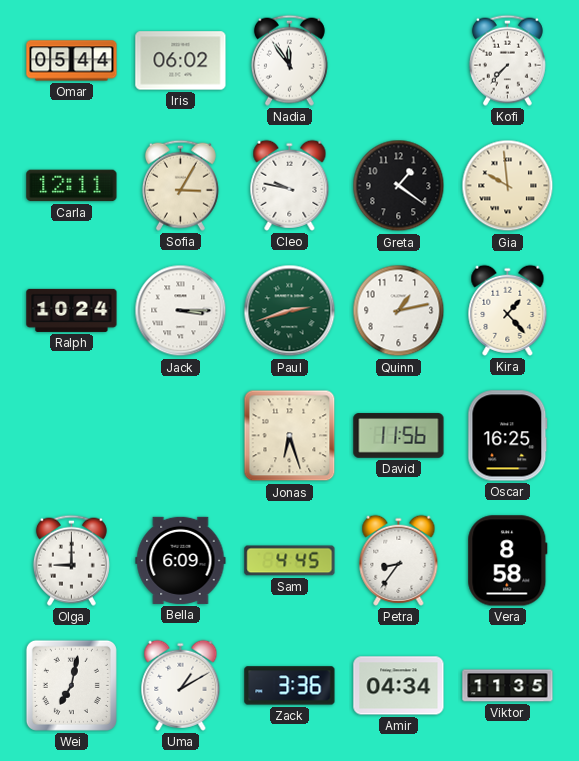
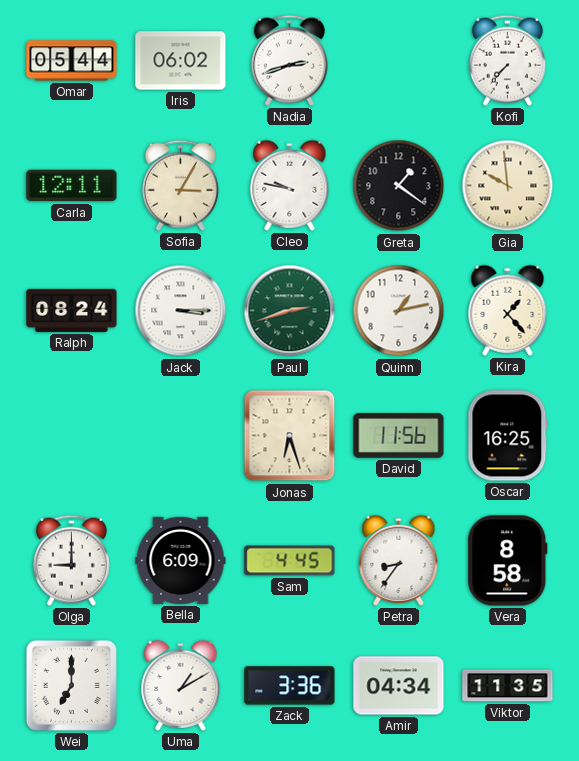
Nadia: 11:54 -> 2:42
Ralph: 10:24 -> 08:24
Wei: 7:02 -> 7:00
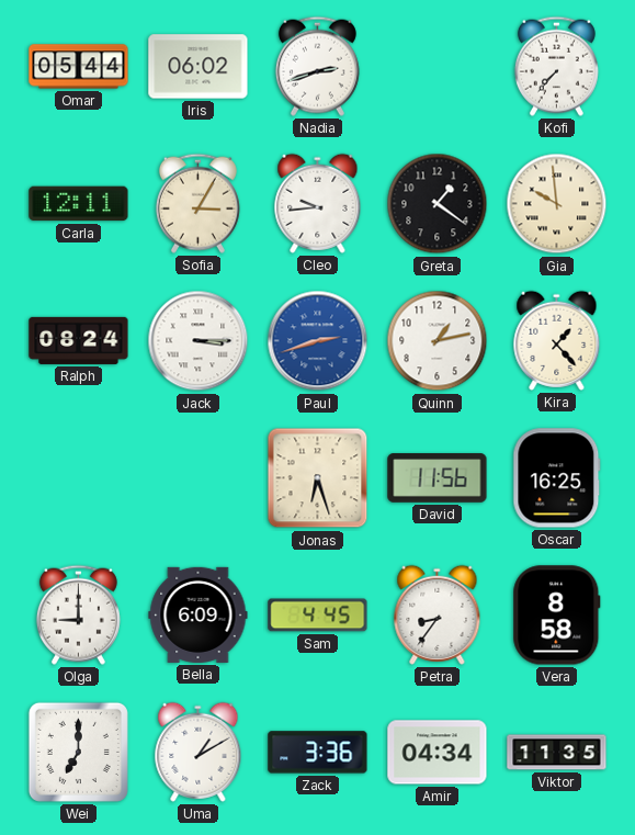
Cleo: 9:47 -> 9:44
Paul dial: green -> blue
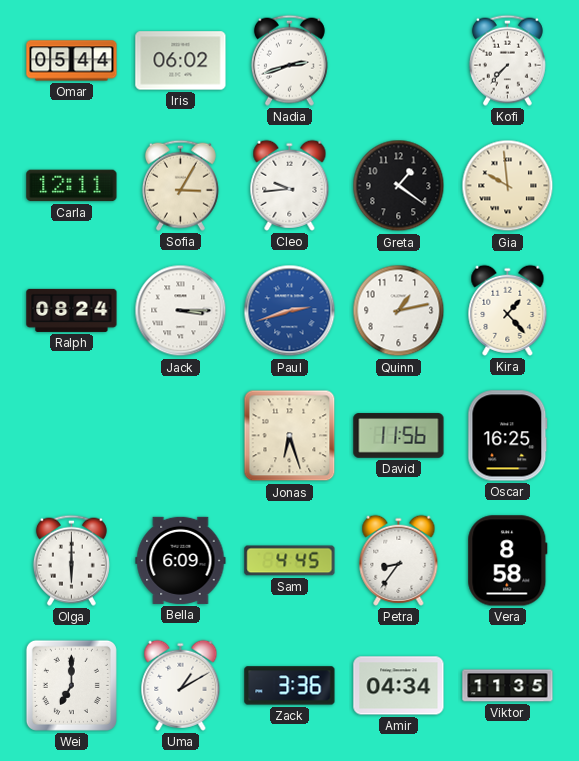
Olga: 9:00 -> 6:00
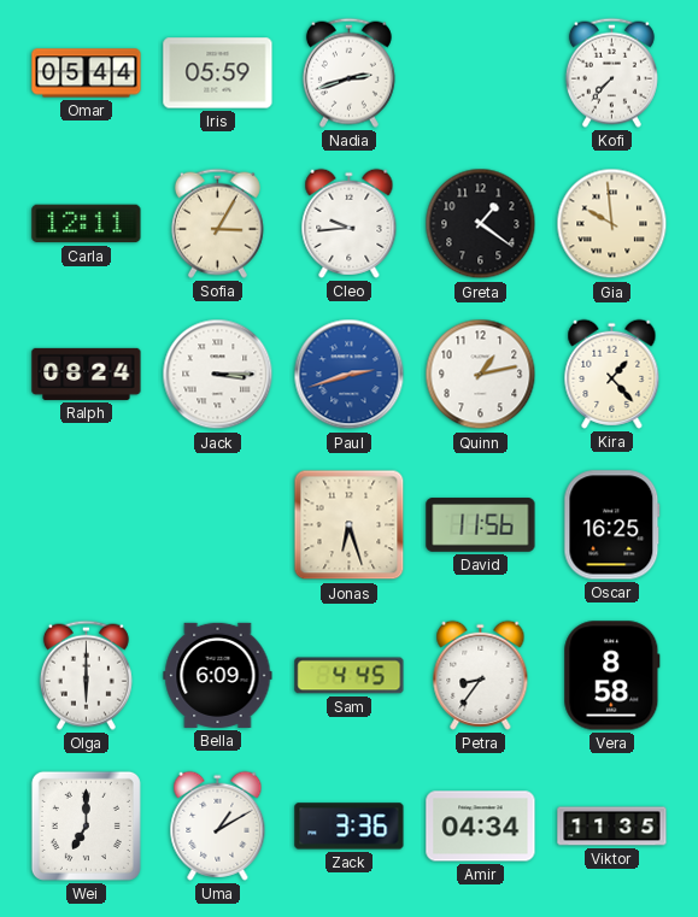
Iris: 06:02 -> 05:59
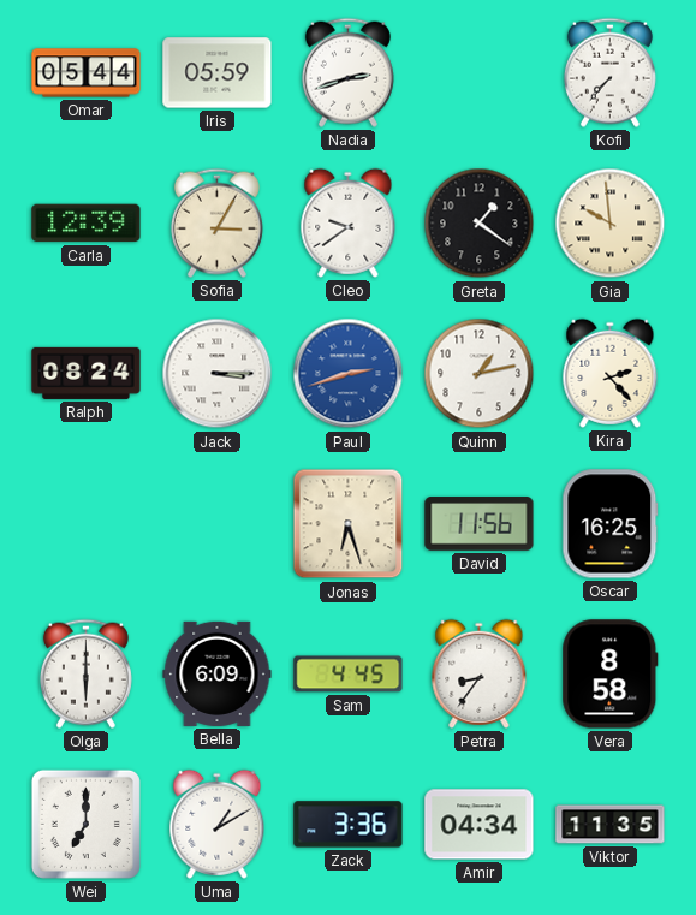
Carla: 12:11 -> 12:39
Cleo: 9:44 -> 9:39
Kira: 1:23 -> 2:23
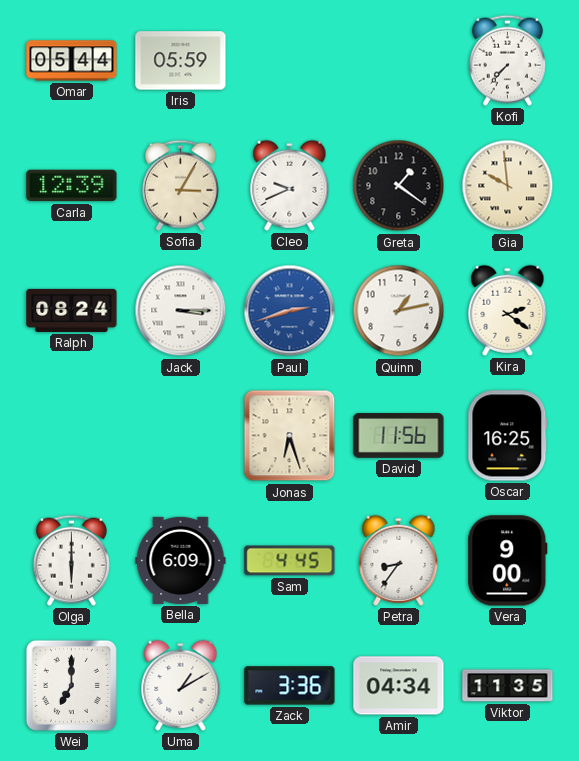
Nadia: 2:42 -> none
Cleo: 9:39 -> 9:41
Kira: 2:23 -> 2:21
Vera: 8:58 -> 9:00
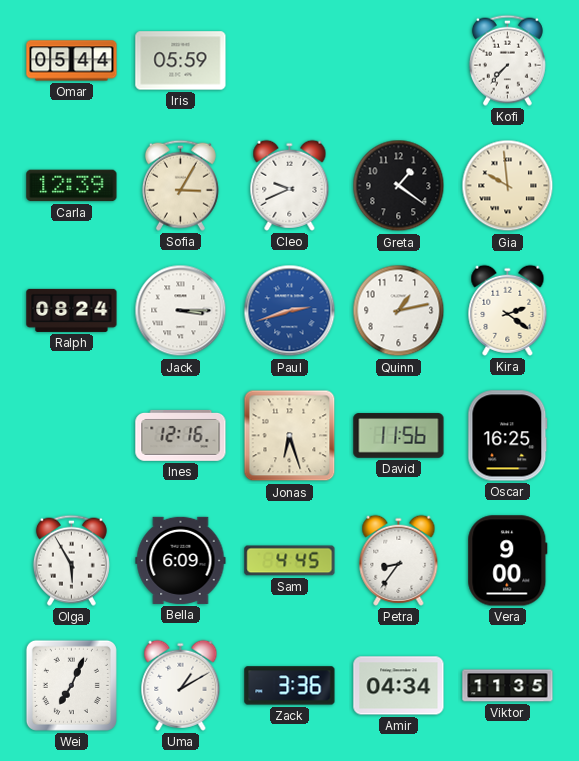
Ines: none -> 12:16
Olga: 6:00 -> 5:55
Wei: 7:00 -> 7:04
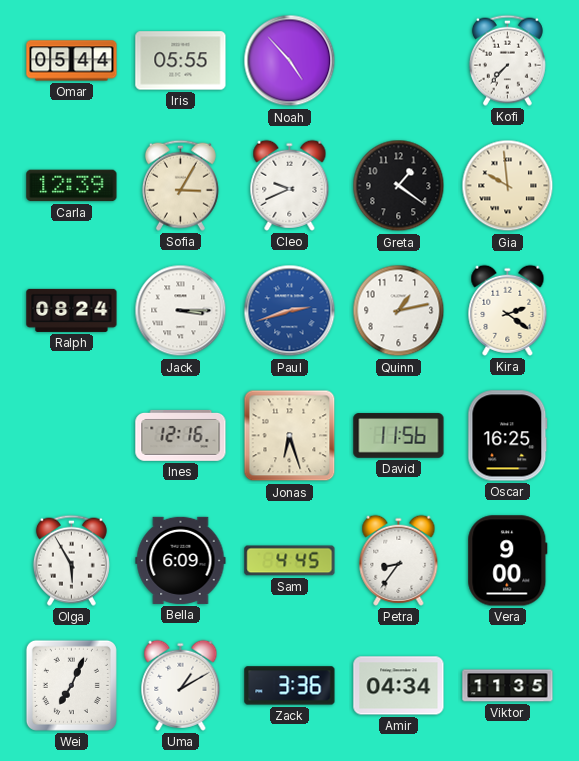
Iris: 05:59 -> 05:55
Noah: none -> 4:53
